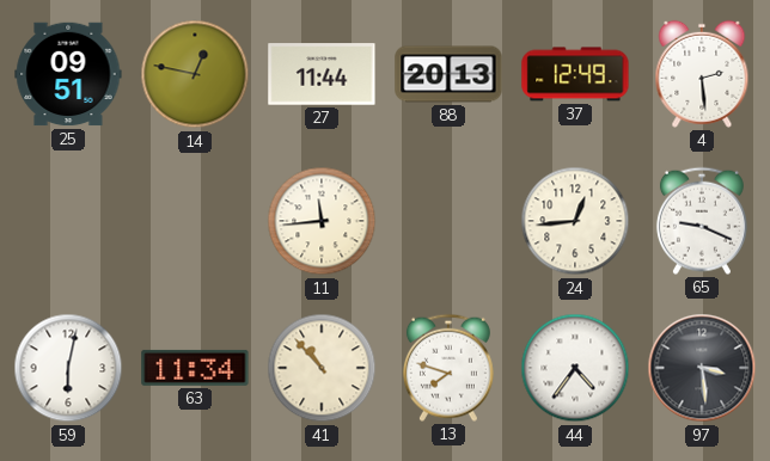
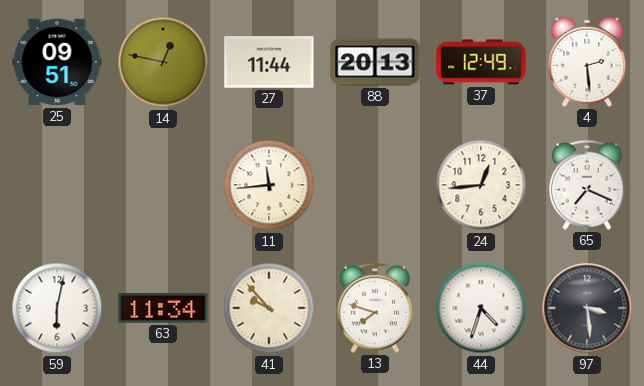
65: 9:19 -> 7:19
41: 10:53 -> 9:53
44: 4:36 -> 4:33
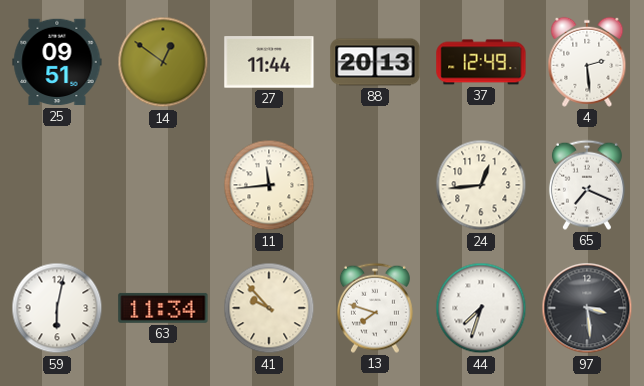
14: 12:47 -> 12:51
44: 4:33 -> 7:33
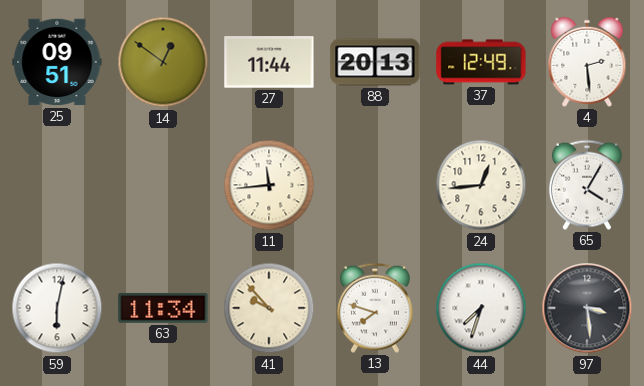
65: 7:19 -> 4:05
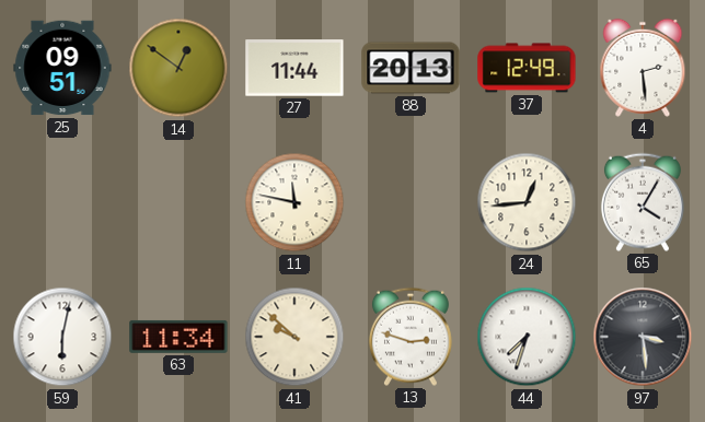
11: 11:44 -> 11:47
41: 9:53 -> 9:52
13: 7:48 -> 2:48
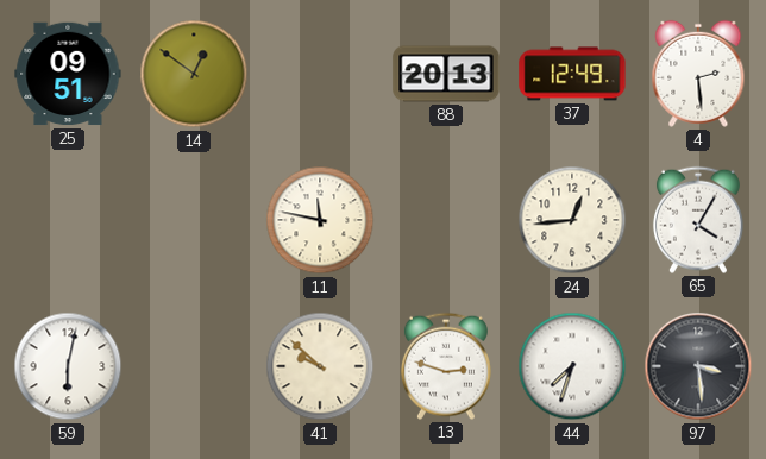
27: 11:44 -> none
63: 11:34 -> none
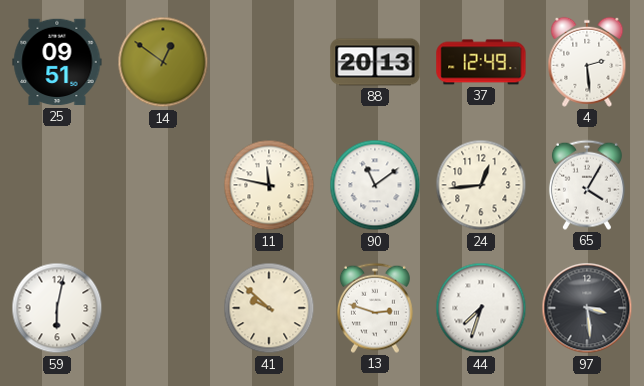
90: none -> 11:09
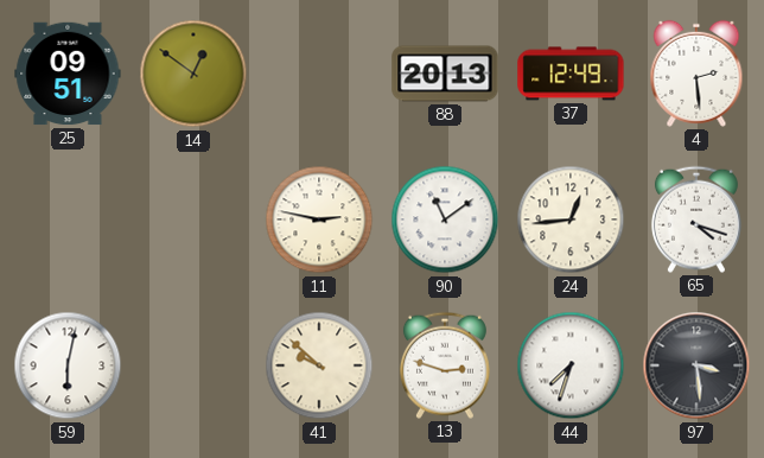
11: 11:47 -> 2:47
65: 4:05 -> 4:18
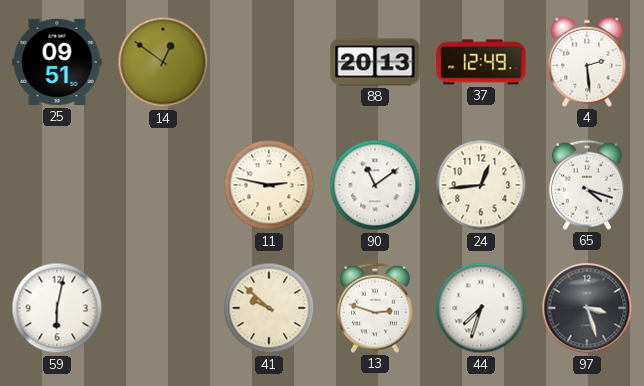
97: 3:29 -> 3:27
